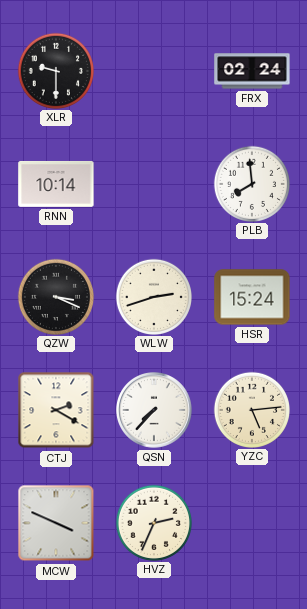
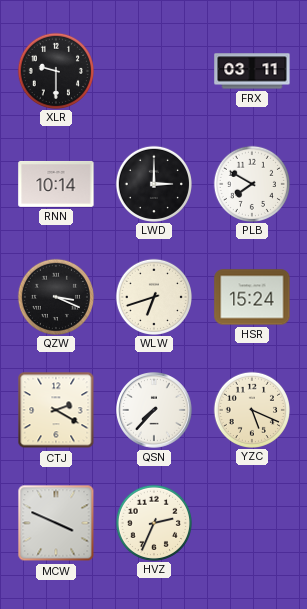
FRX: 02:24 -> 03:11
LWD: none -> 3:00
PLB: 7:59 -> 7:50
WLW: 2:42 -> 6:42
YZC: 5:14 -> 5:19
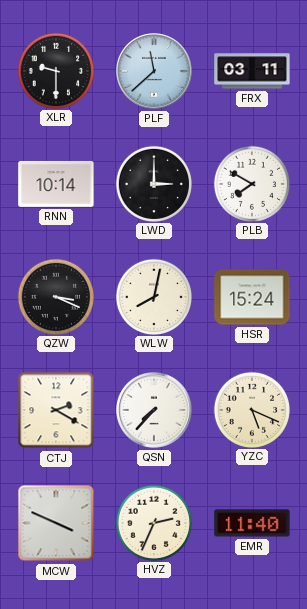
PLF: none -> 11:38
WLW: 6:42 -> 8:02
EMR: none -> 11:40
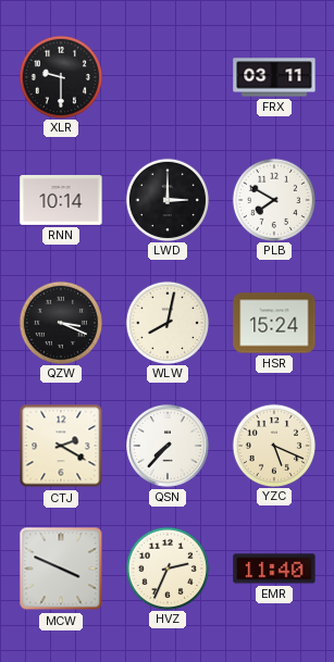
PLF: 11:38 -> none
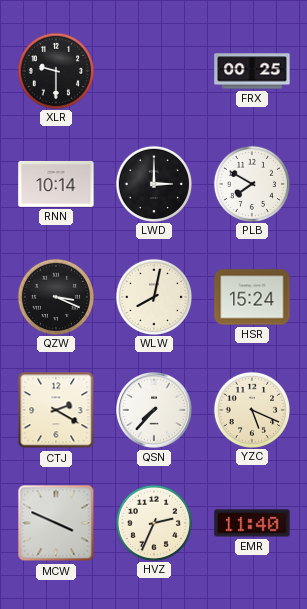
FRX: 03:11 -> 00:25
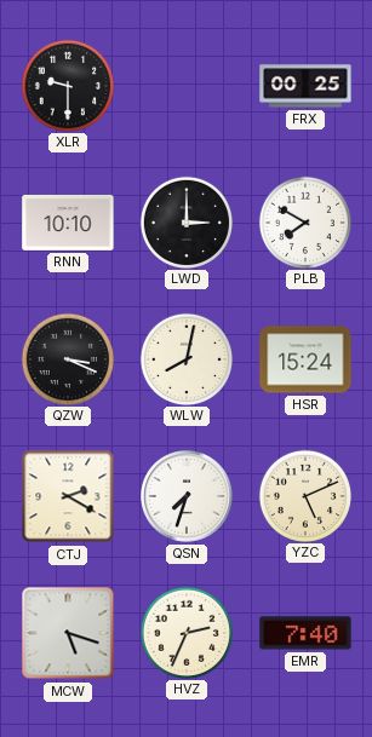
RNN: 10:14 -> 10:10
QSN: 7:37 -> 7:33
YZC: 5:19 -> 5:11
MCW: 3:49 -> 5:18
EMR: 11:40 -> 7:40
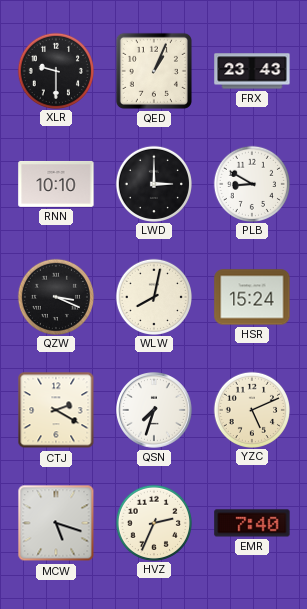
QED: none -> 1:04
FRX: 00:25 -> 23:43
PLB: 7:50 -> 8:50
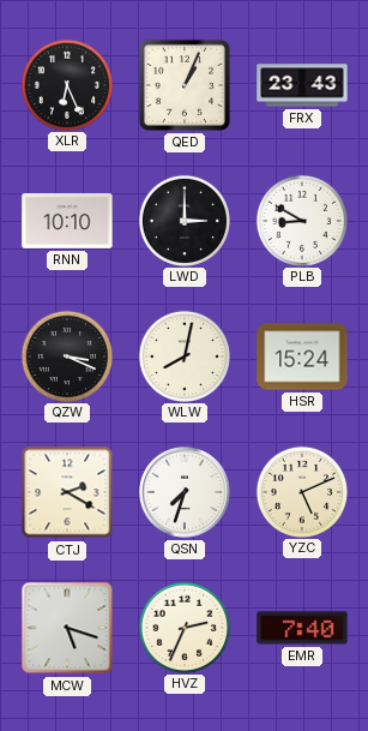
XLR: 9:30 -> 6:26
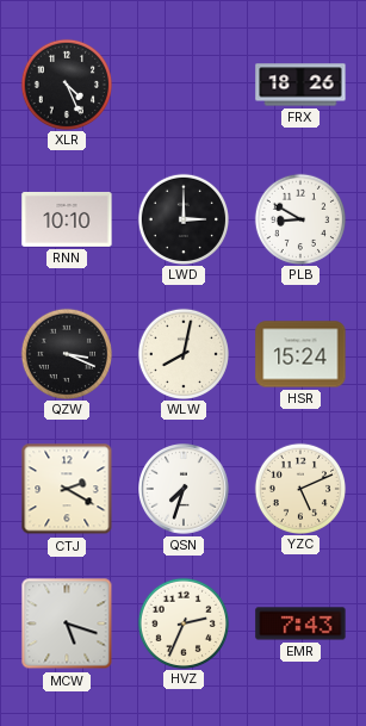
XLR: 6:26 -> 4:26
QED: 1:04 -> none
FRX: 23:43 -> 18:26
EMR: 7:40 -> 7:43
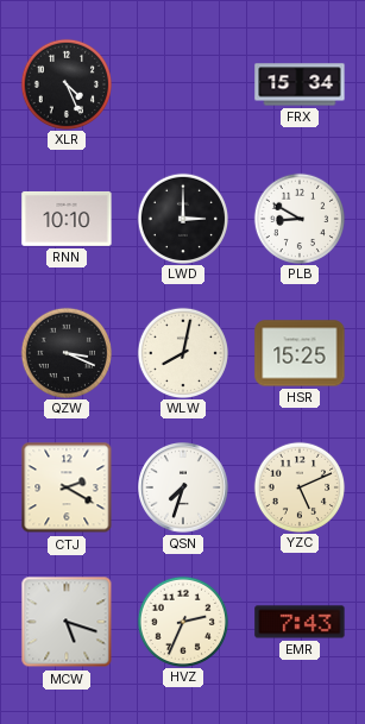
FRX: 18:26 -> 15:34
HSR: 15:24 -> 15:25
